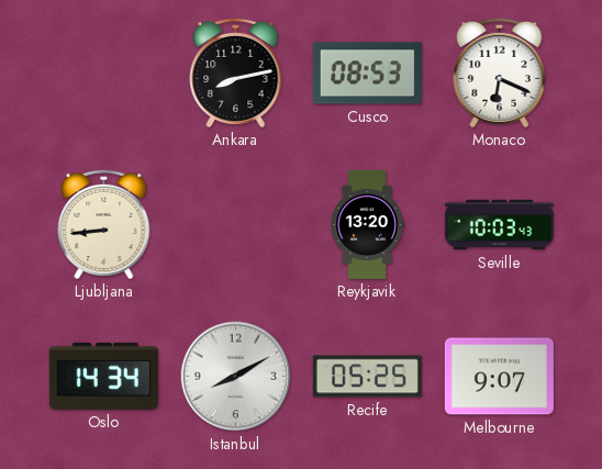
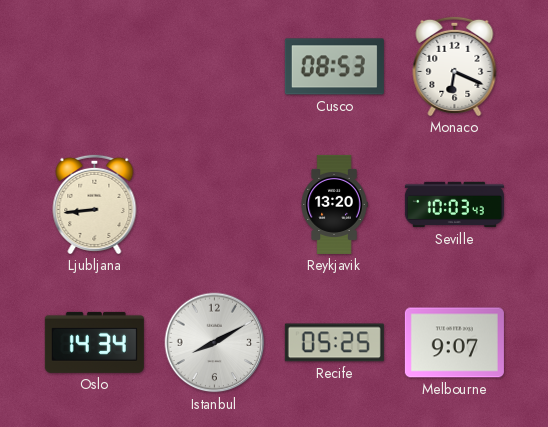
Ankara: 8:13 -> none
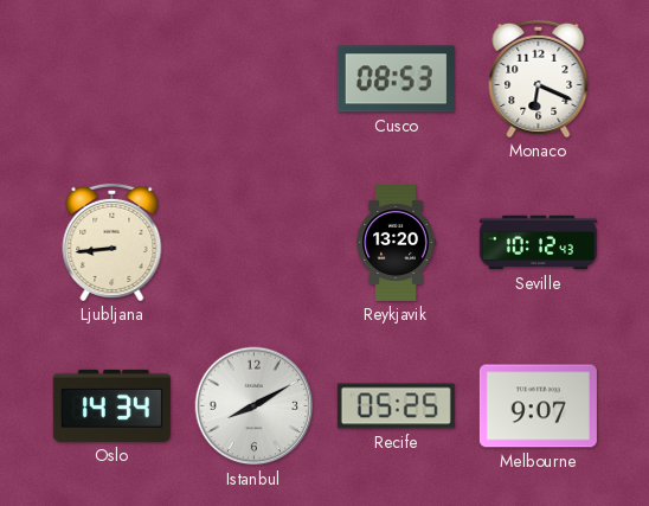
Seville: 10:03 -> 10:12
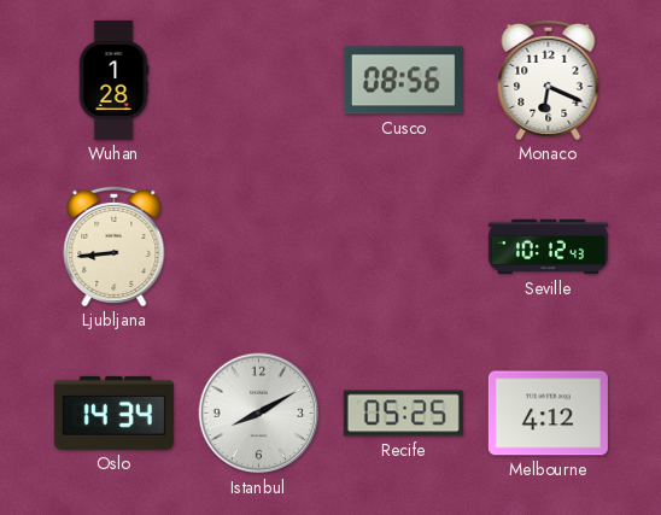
Wuhan: none -> 1:28
Cusco: 08:53 -> 08:56
Reykjavik: 13:20 -> none
Melbourne: 9:07 -> 4:12
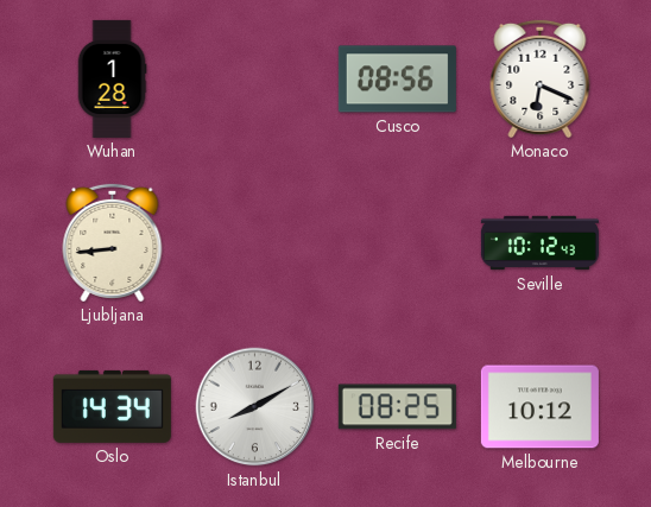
Recife: 05:25 -> 08:25
Melbourne: 4:12 -> 10:12
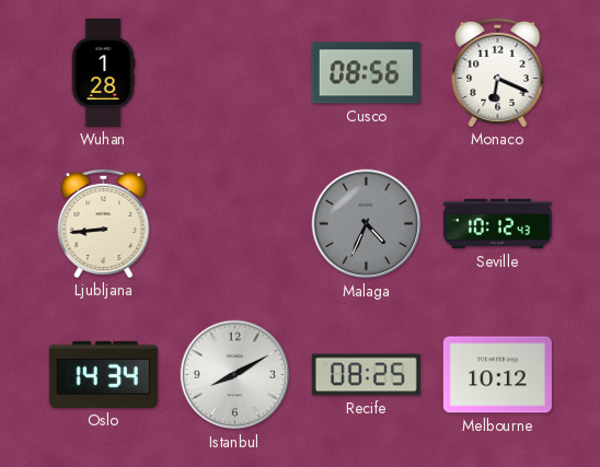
Malaga: none -> 4:34
